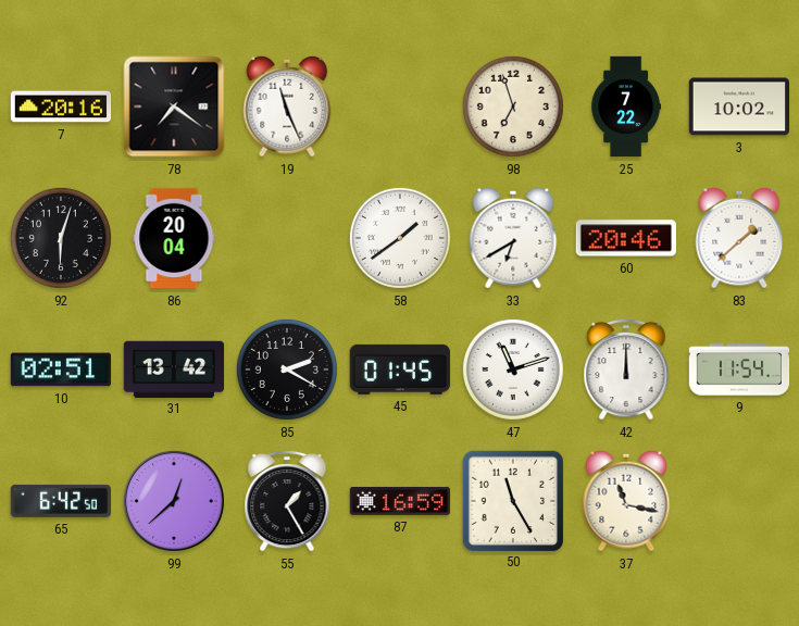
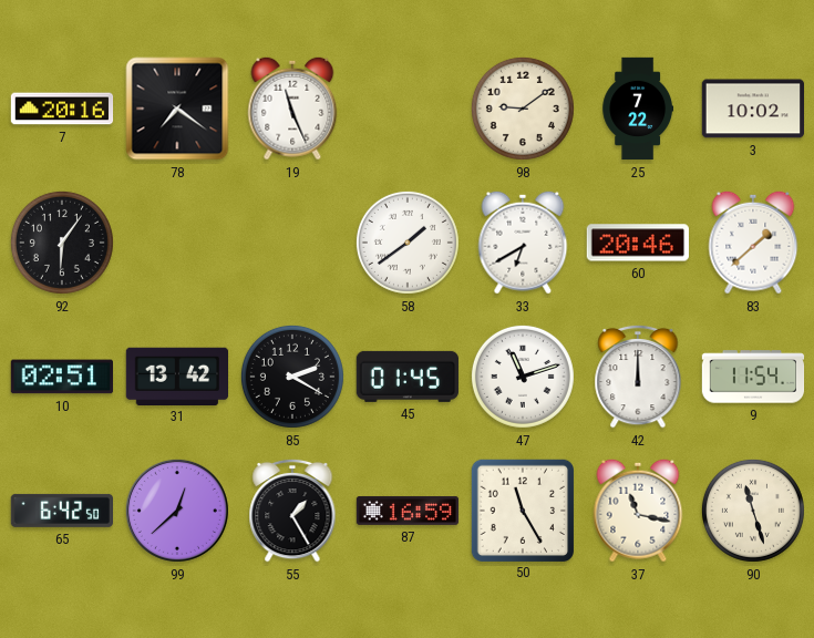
98: 6:57 -> 9:09
92: 6:03 -> 6:06
86: 20:04 -> none
90: none -> 11:27
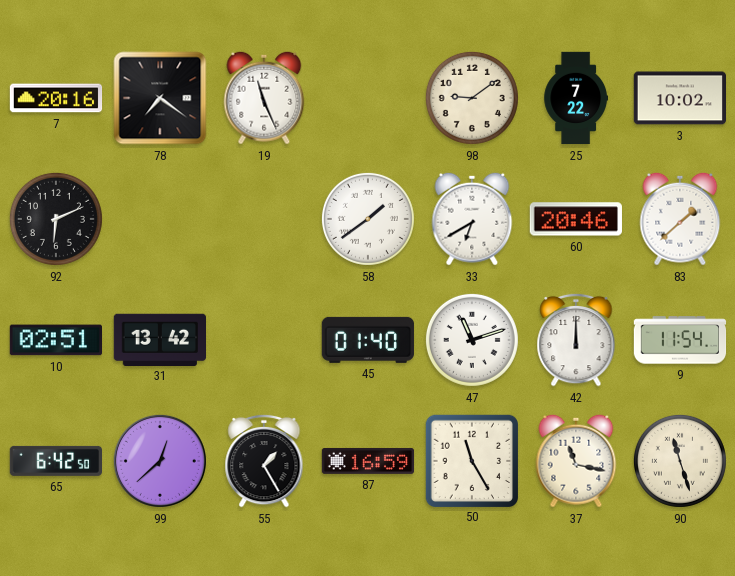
92: 6:06 -> 6:11
85: 2:20 -> none
45: 01:45 -> 01:40
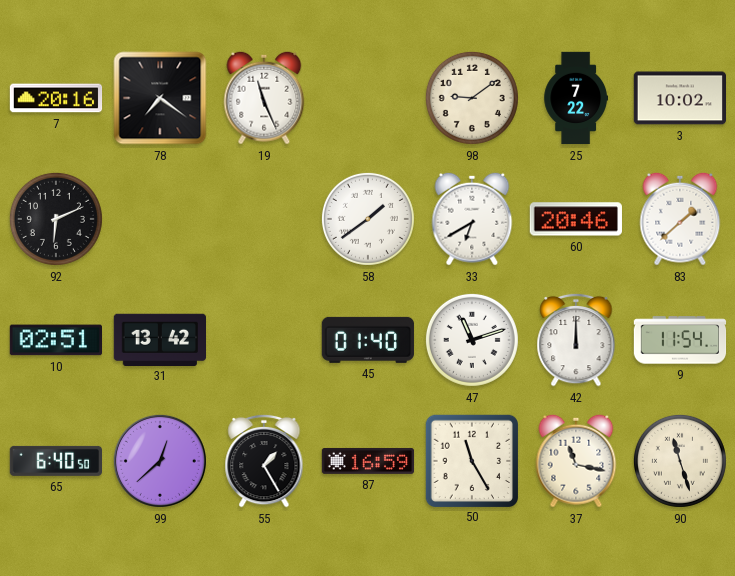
65: 6:42 -> 6:40
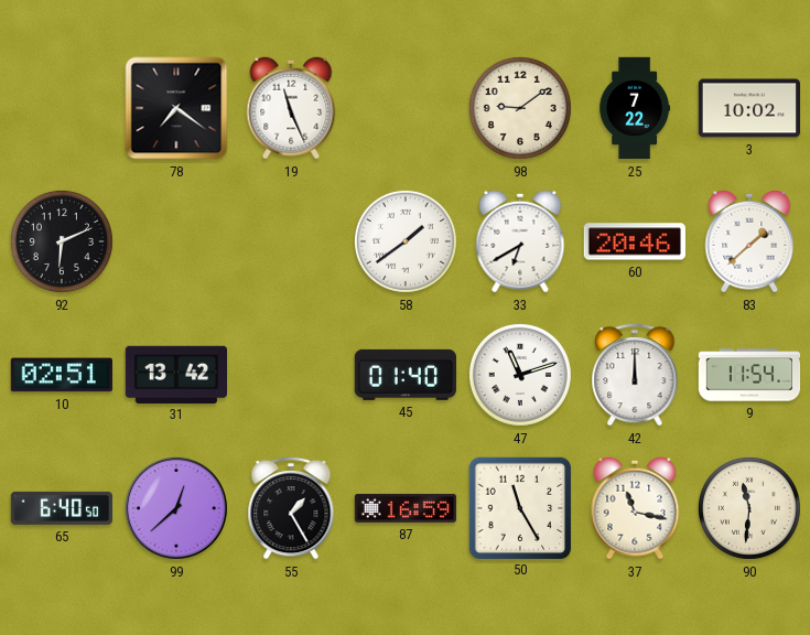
7: 20:16 -> none
90: 11:27 -> 11:31
